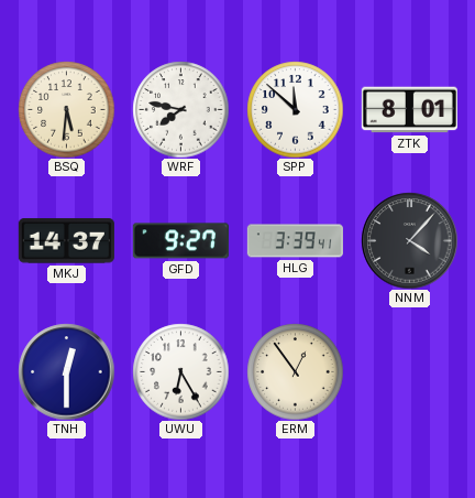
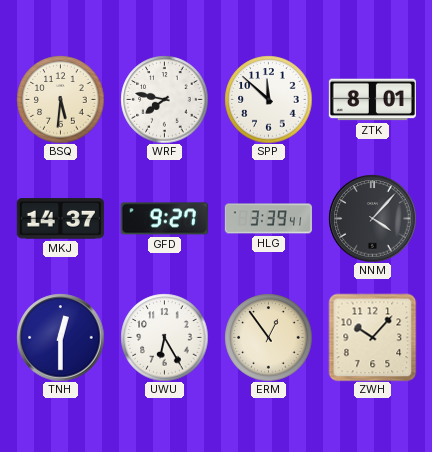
ZWH: none -> 10:07
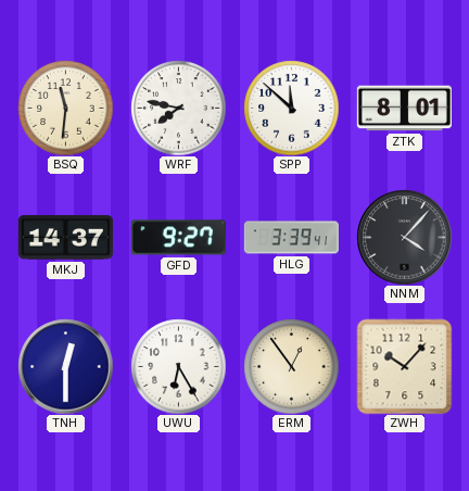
BSQ: 5:31 -> 11:31
